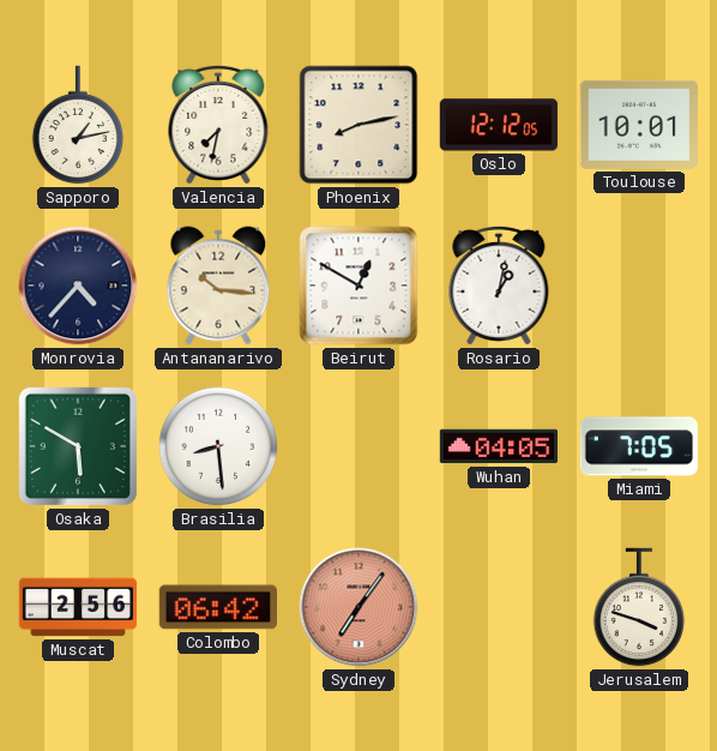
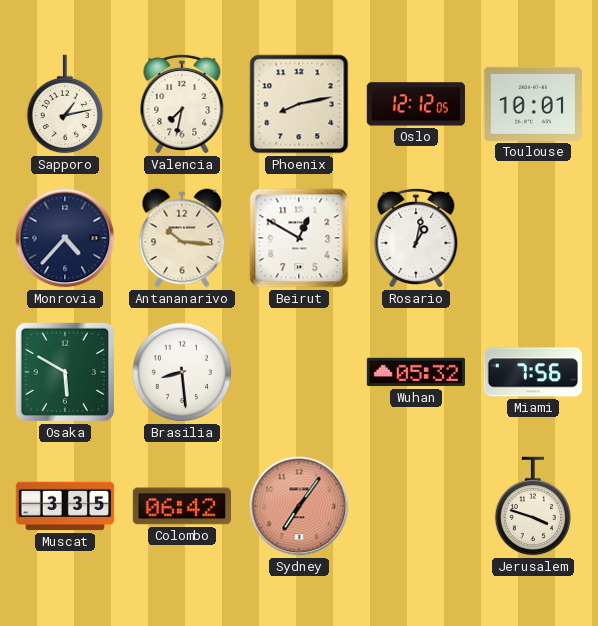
Wuhan: 04:05 -> 05:32
Miami: 7:05 -> 7:56
Muscat: 2:56 -> 3:35
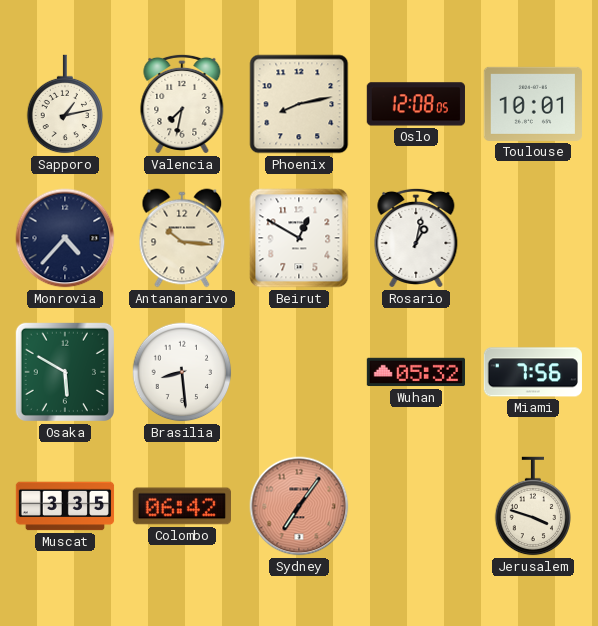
Oslo: 12:12 -> 12:08
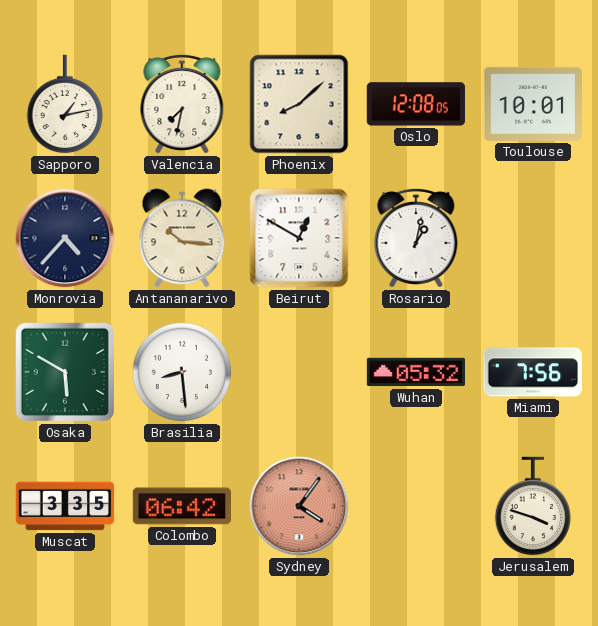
Phoenix: 8:13 -> 8:08
Sydney: 7:06 -> 4:06
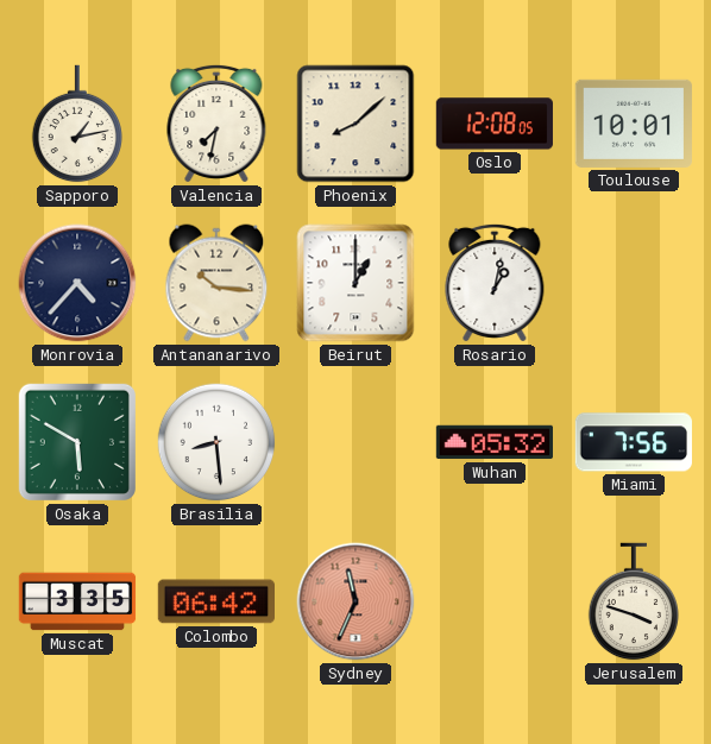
Beirut: 12:50 -> 1:00
Sydney: 4:06 -> 11:34
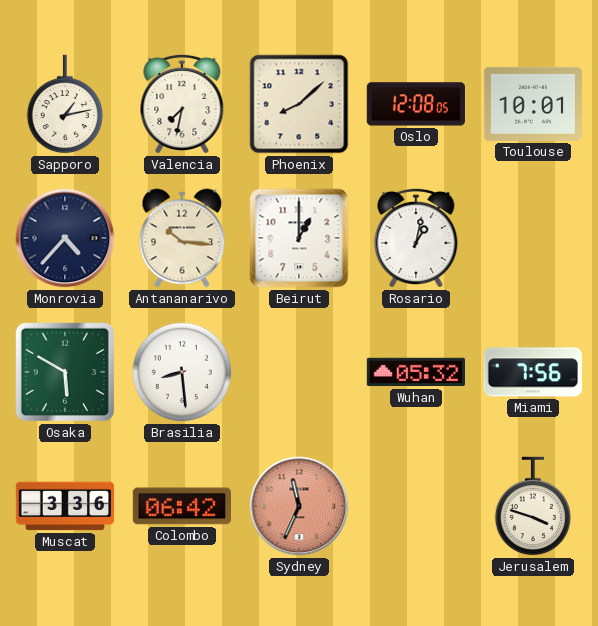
Muscat: 3:35 -> 3:36
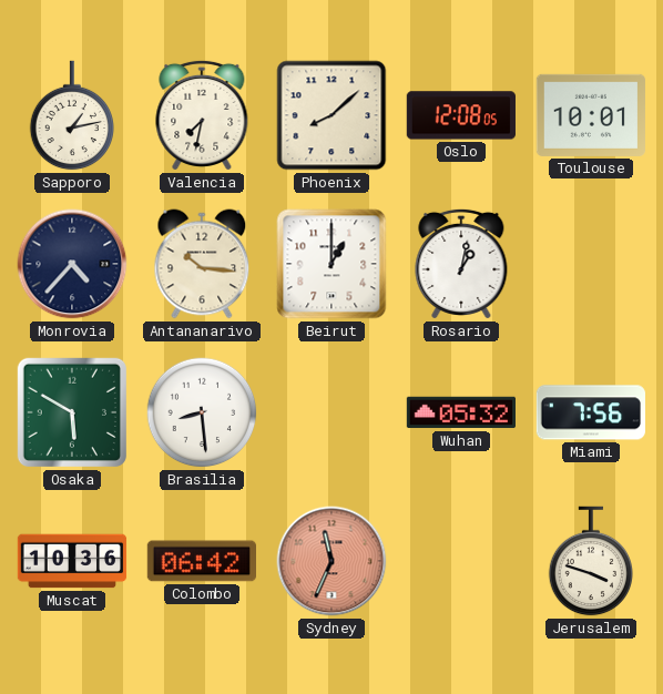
Muscat: 3:36 -> 10:36
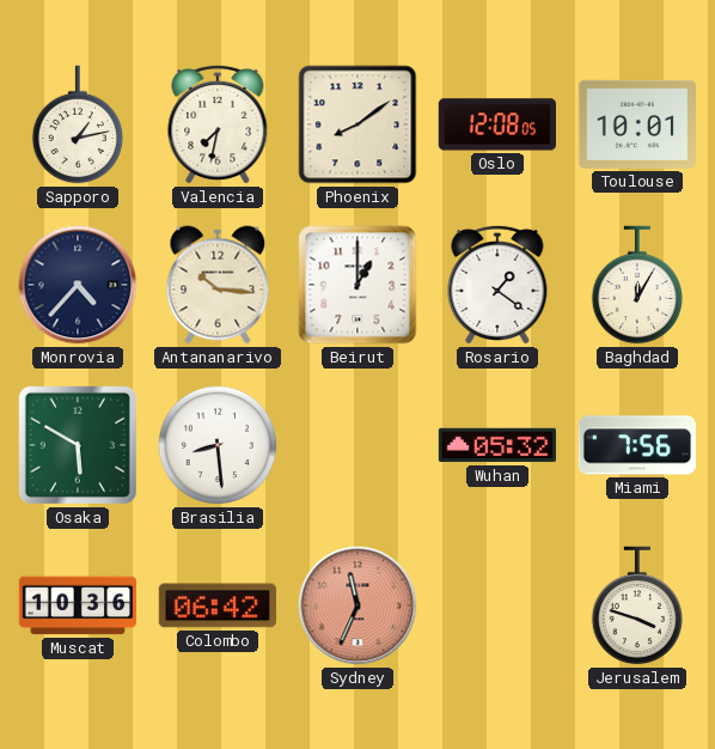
Phoenix: 8:08 -> 8:09
Rosario: 1:02 -> 1:21
Baghdad: none -> 12:05
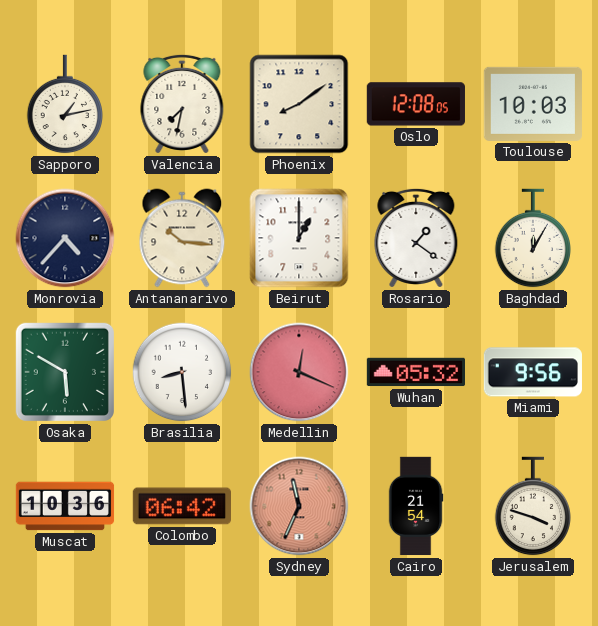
Toulouse: 10:01 -> 10:03
Medellin: none -> 12:19
Miami: 7:56 -> 9:56
Cairo: none -> 21:54
